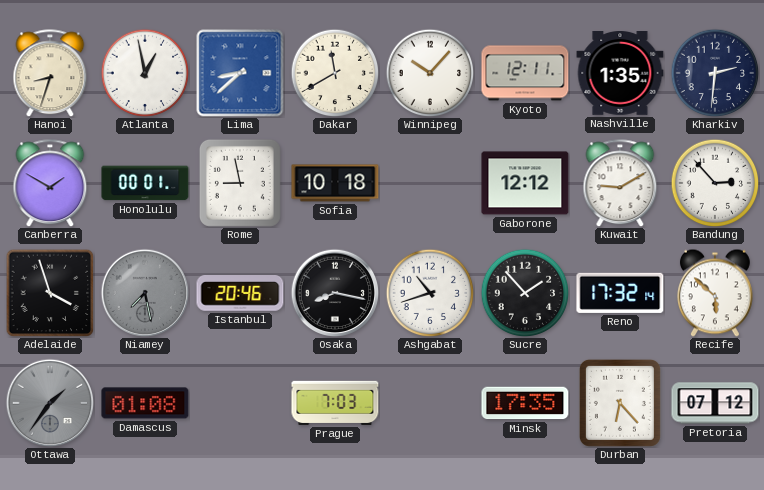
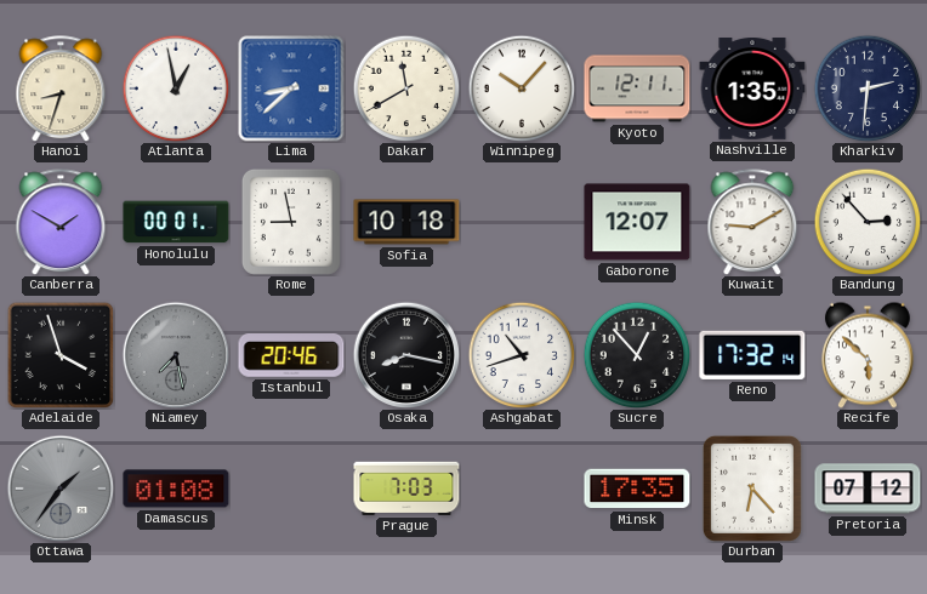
Gaborone: 12:12 -> 12:07
Sucre: 1:53 -> 12:53
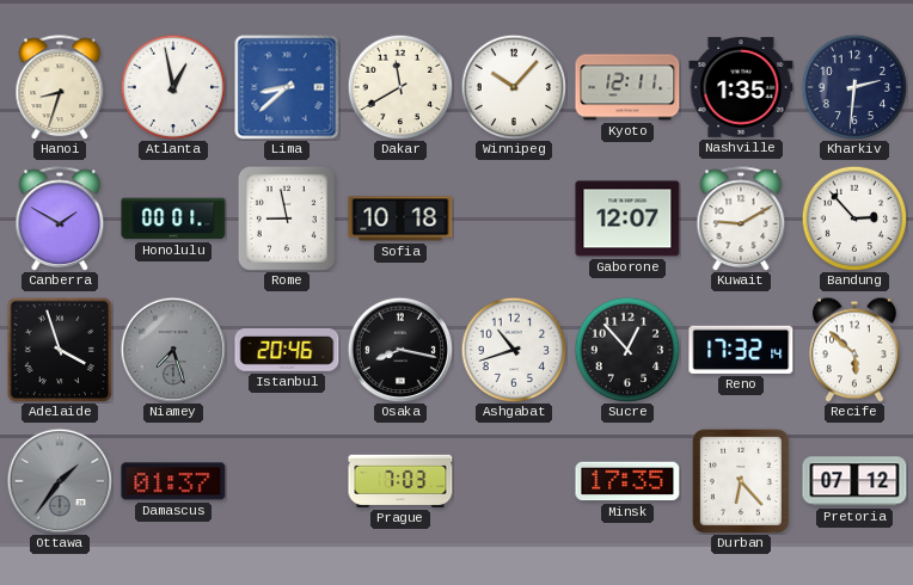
Niamey: 7:28 -> 7:27
Damascus: 01:08 -> 01:37
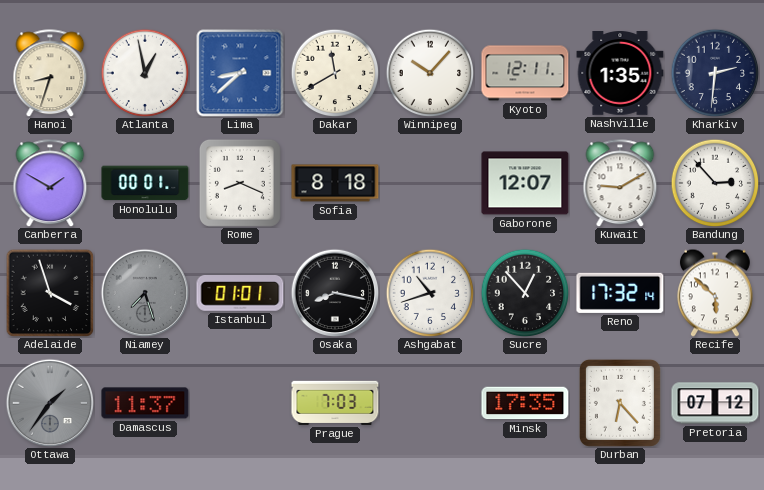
Rome: 8:58 -> 8:19
Sofia: 10:18 -> 8:18
Istanbul: 20:46 -> 01:01
Damascus: 01:37 -> 11:37
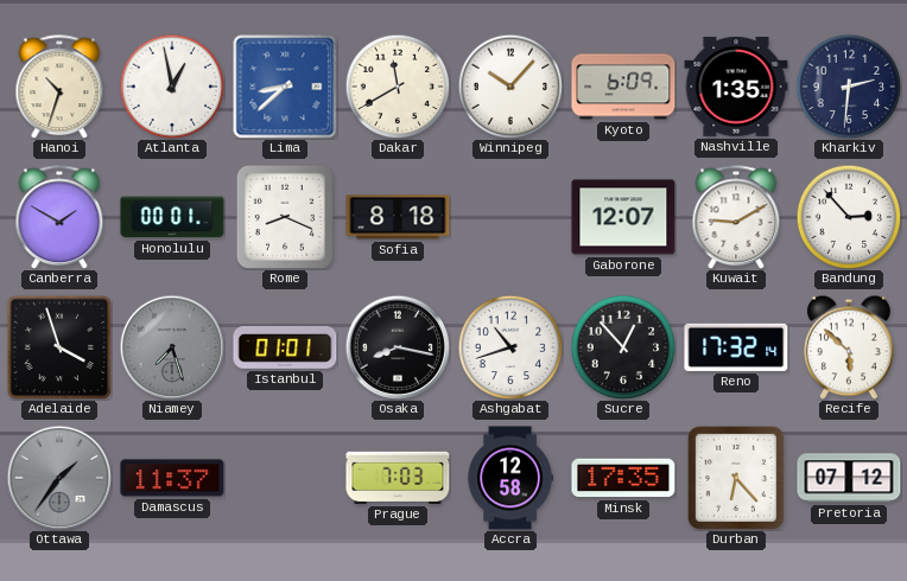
Hanoi: 8:33 -> 10:33
Kyoto: 12:11 -> 6:09
Accra: none -> 12:58
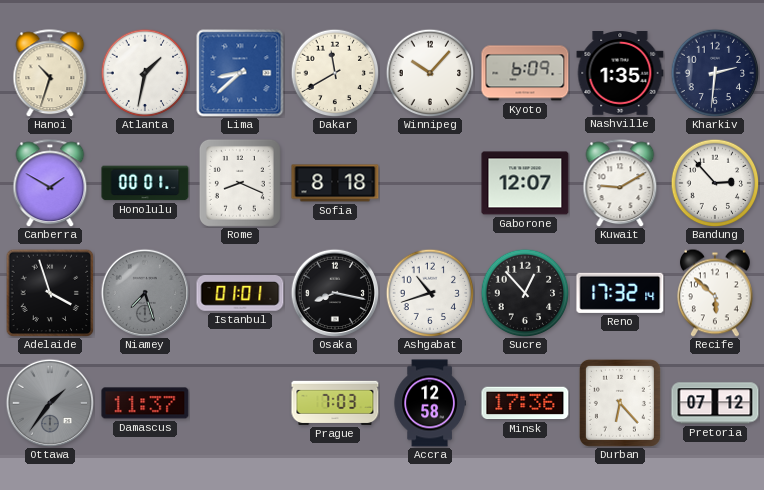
Atlanta: 12:58 -> 1:32
Minsk: 17:35 -> 17:36
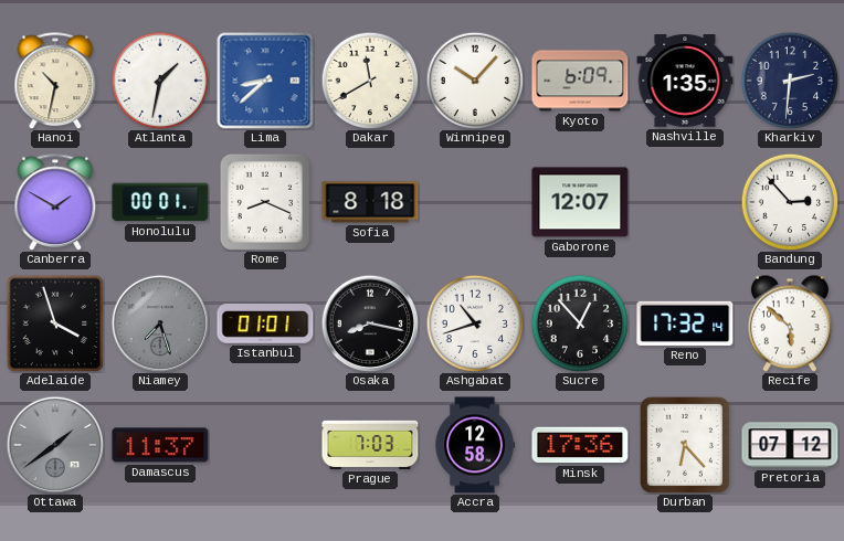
Hanoi: 10:33 -> 10:32
Kuwait: 9:10 -> none
Ottawa: 1:36 -> 1:39
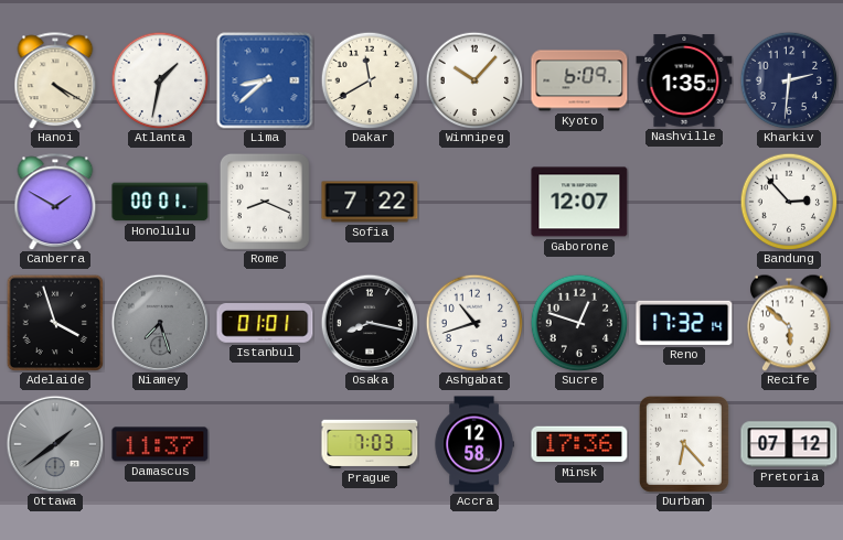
Hanoi: 10:32 -> 4:20
Sofia: 8:18 -> 7:22
Sucre: 12:53 -> 12:48
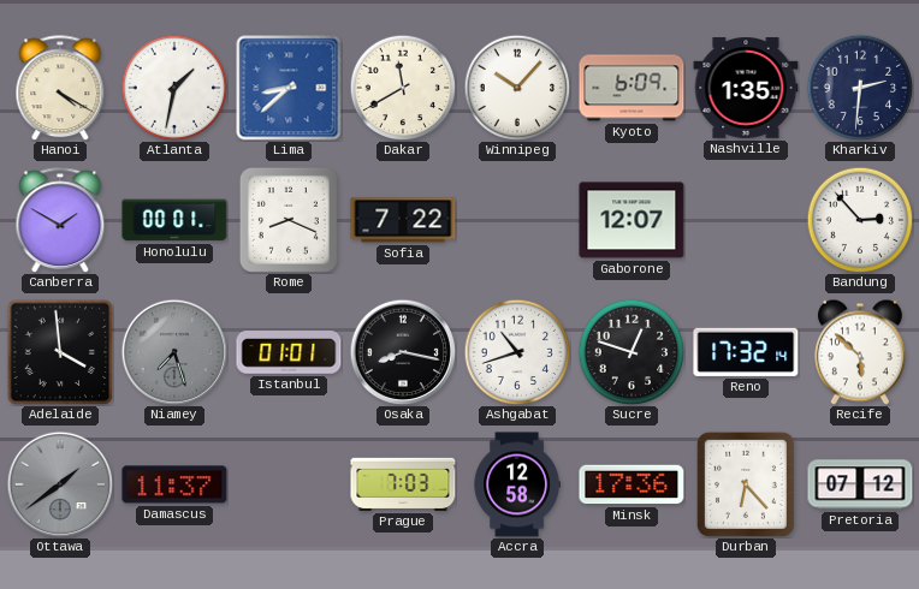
Adelaide: 3:57 -> 3:59
